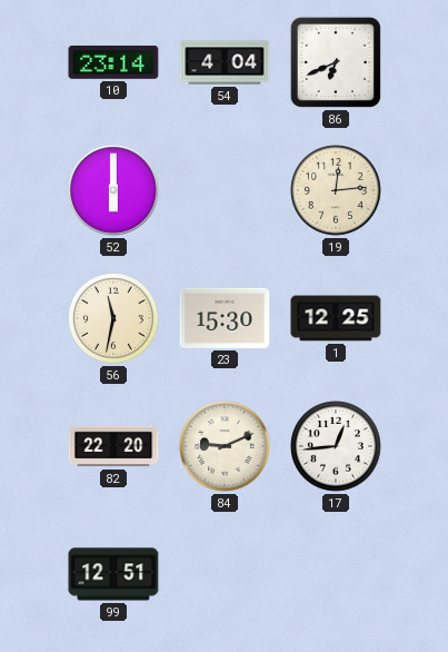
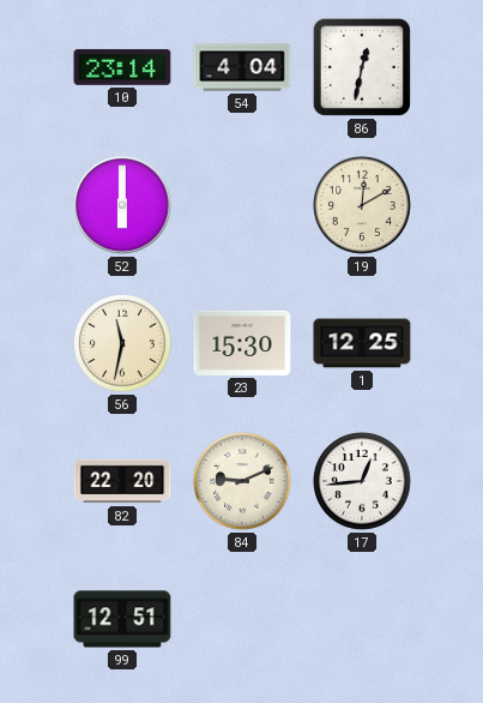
86: 6:41 -> 12:32
19: 12:14 -> 12:10
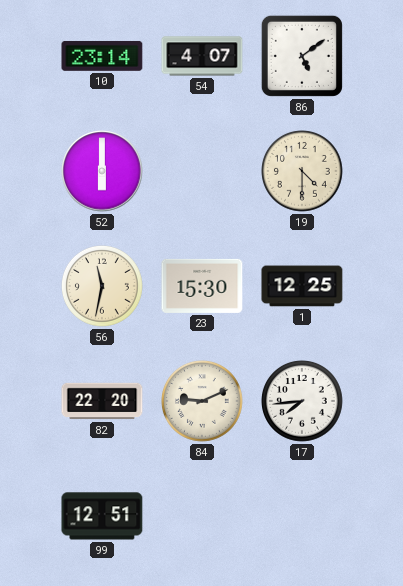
54: 4:04 -> 4:07
86: 12:32 -> 5:09
19: 12:10 -> 4:30
17: 12:44 -> 7:44
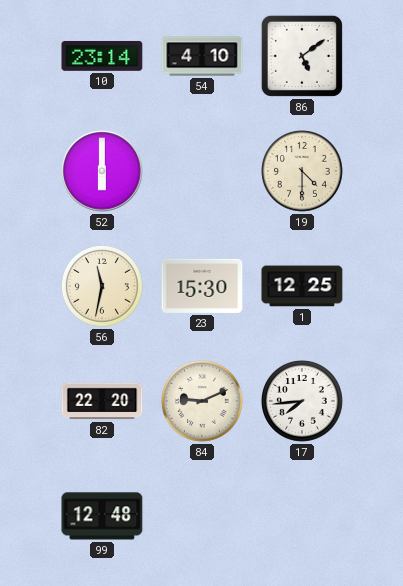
54: 4:07 -> 4:10
99: 12:51 -> 12:48
